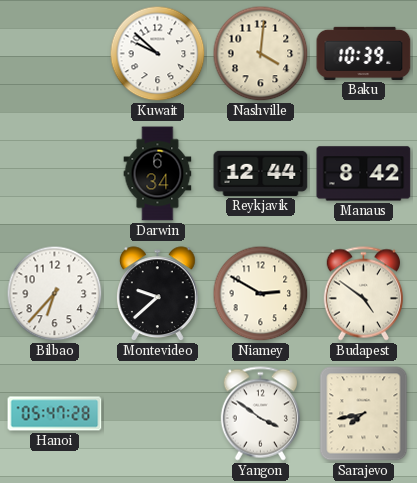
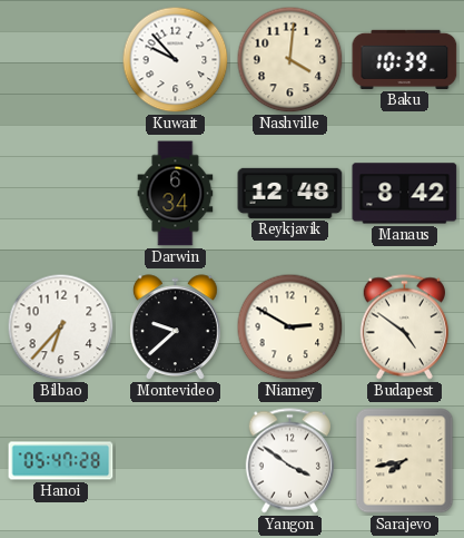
Kuwait: 9:52 -> 9:53
Reykjavik: 12:44 -> 12:48
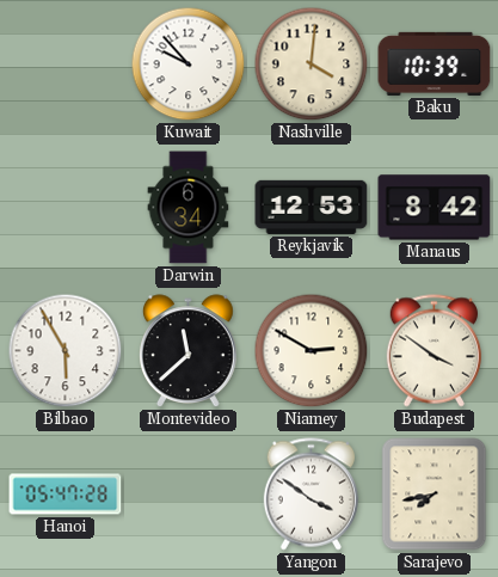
Reykjavik: 12:48 -> 12:53
Bilbao: 6:37 -> 5:55
Montevideo: 9:38 -> 11:38
Budapest: 4:51 -> 3:51
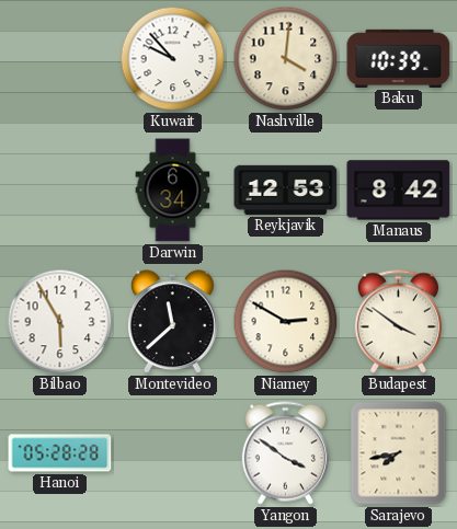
Hanoi: 05:47 -> 05:28
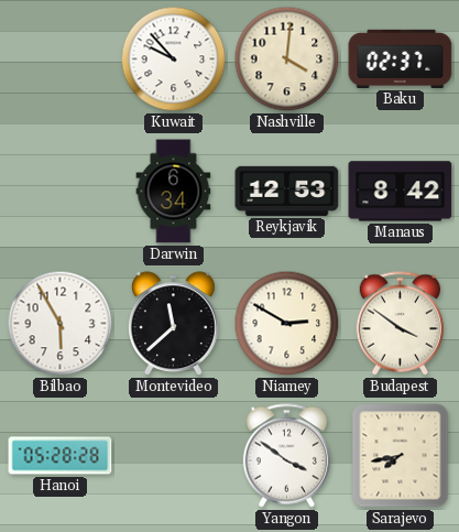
Baku: 10:39 -> 02:37
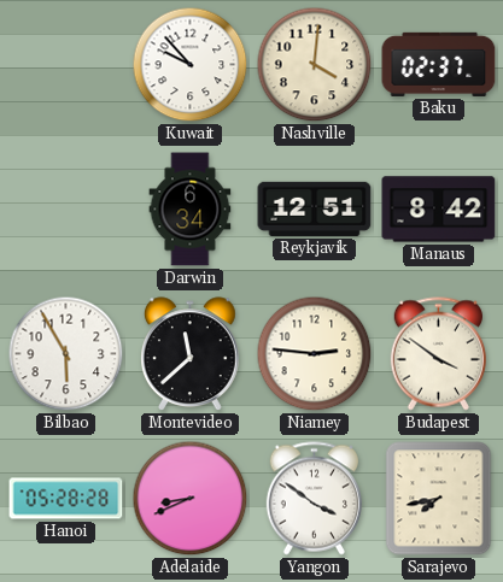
Reykjavik: 12:53 -> 12:51
Niamey: 2:50 -> 2:46
Adelaide: none -> 8:41
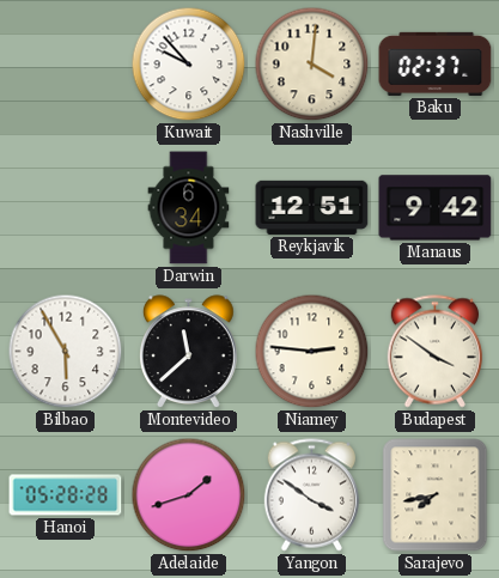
Manaus: 8:42 -> 9:42
Adelaide: 8:41 -> 1:42
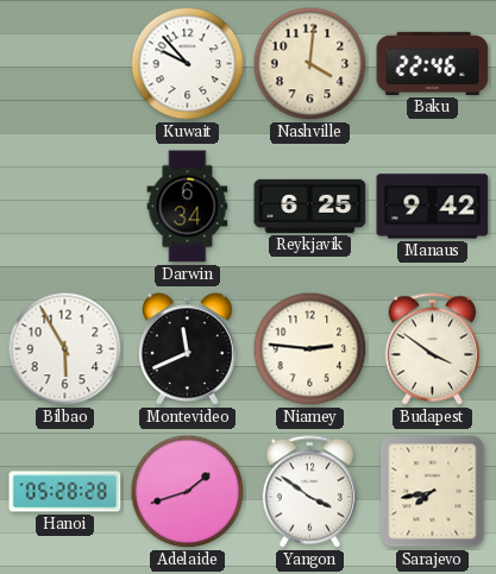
Baku: 02:37 -> 22:46
Reykjavik: 12:51 -> 6:25
Montevideo: 11:38 -> 11:41
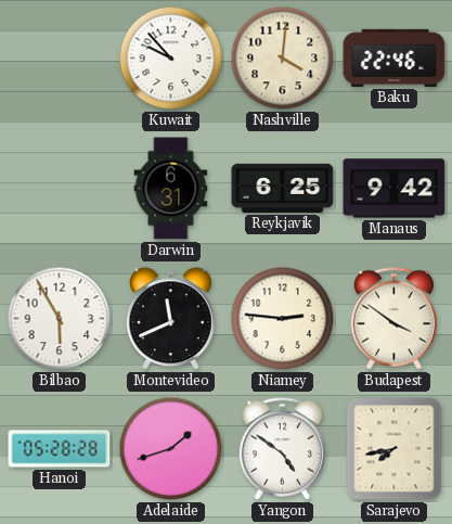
Darwin: 6:34 -> 6:31
Yangon: 3:51 -> 4:51
